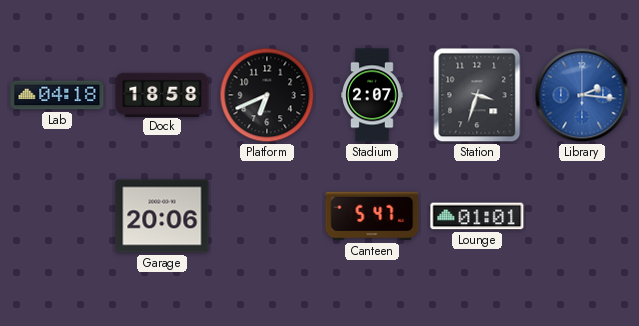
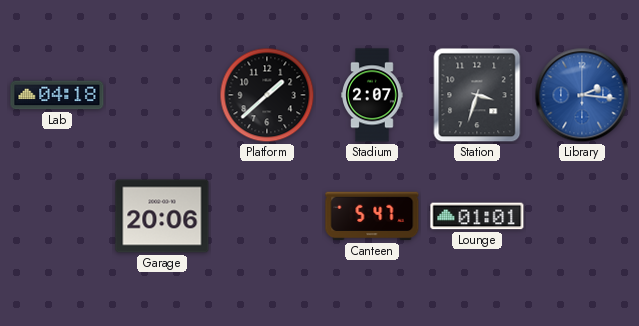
Dock: 18:58 -> none
Platform: 6:41 -> 1:38
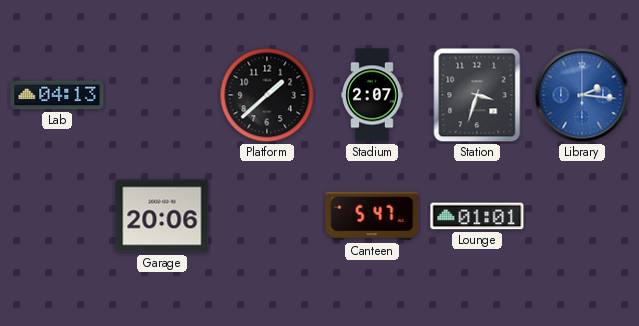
Lab: 04:18 -> 04:13
